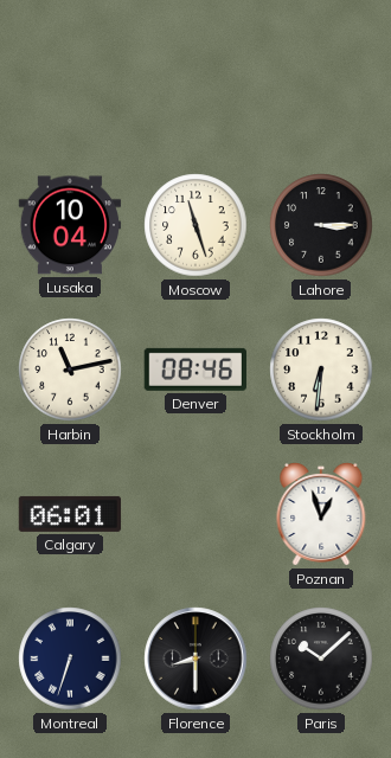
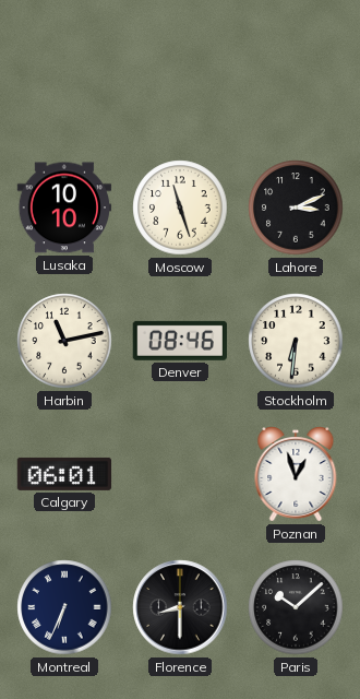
Lusaka: 10:04 -> 10:10
Lahore: 3:15 -> 3:11
Montreal: 6:33 -> 6:34
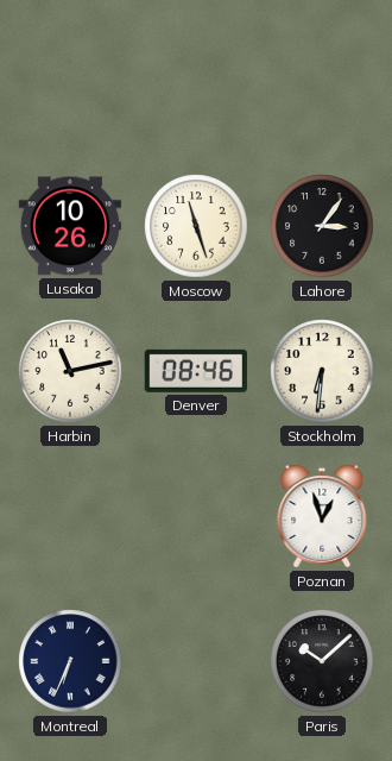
Lusaka: 10:10 -> 10:26
Lahore: 3:11 -> 3:06
Calgary: 06:01 -> none
Florence: 8:30 -> none
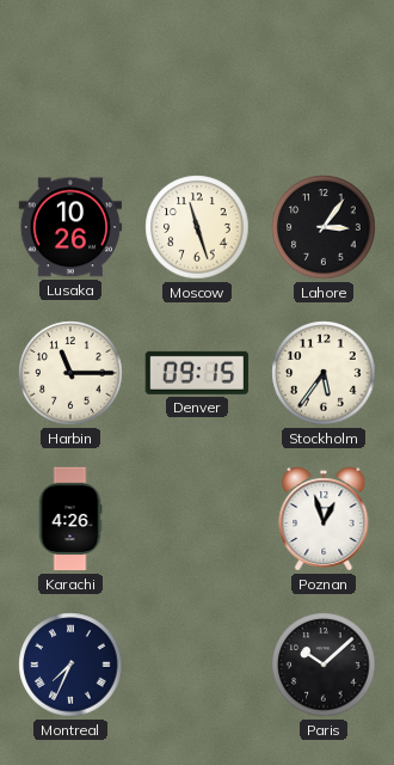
Harbin: 11:13 -> 11:15
Denver: 08:46 -> 09:15
Stockholm: 6:31 -> 5:36
Karachi: none -> 4:26
Montreal: 6:34 -> 7:34
